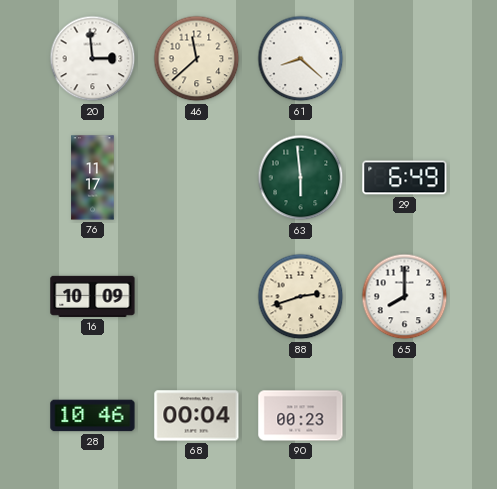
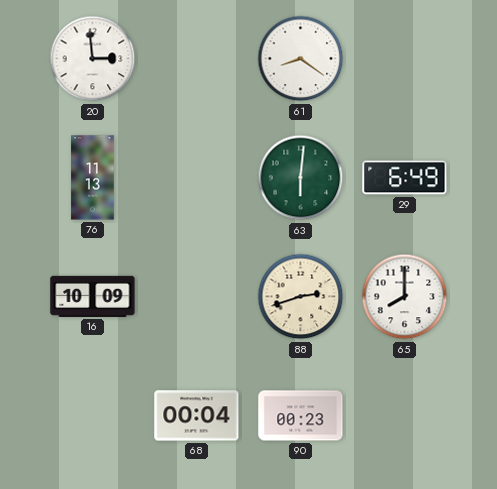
46: 11:38 -> none
61: 8:22 -> 8:21
76: 11:17 -> 11:13
63: 5:59 -> 6:01
28: 10:46 -> none
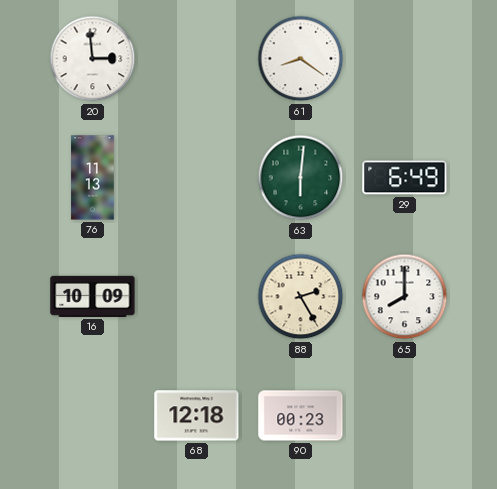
88: 2:42 -> 2:25
68: 00:04 -> 12:18
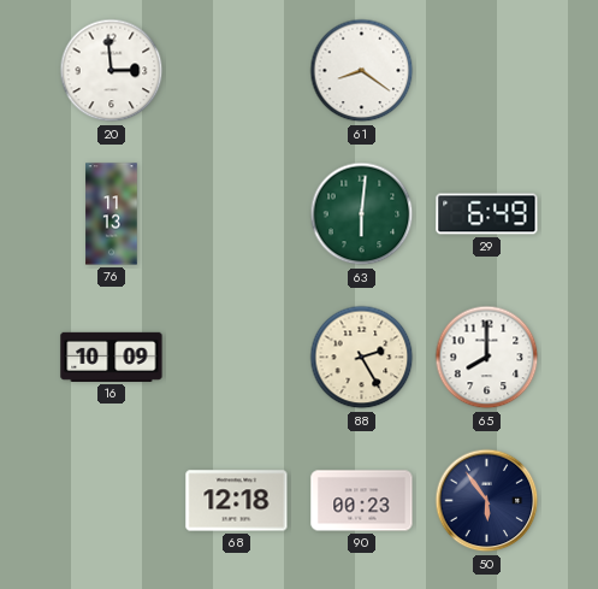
50: none -> 5:54
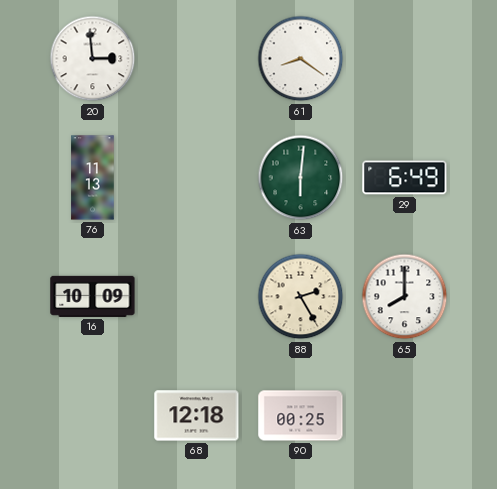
90: 00:23 -> 00:25
50: 5:54 -> none
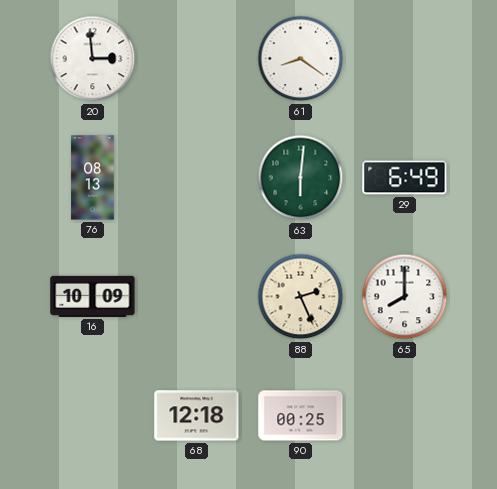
76: 11:13 -> 08:13
88: 2:25 -> 2:26
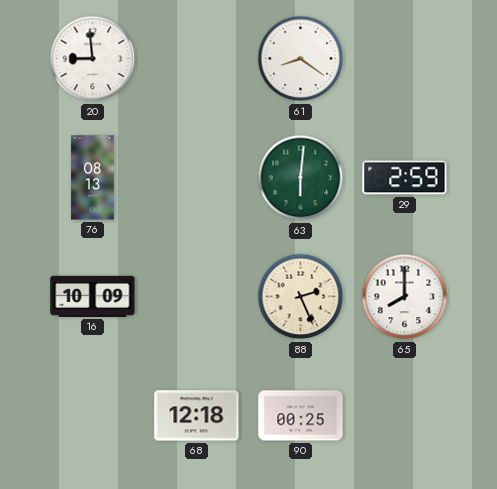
20: 2:59 -> 8:59
29: 6:49 -> 2:59
